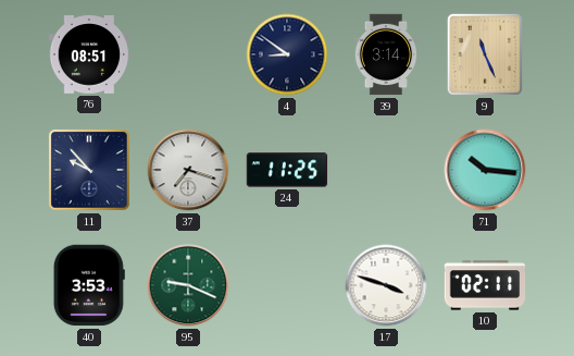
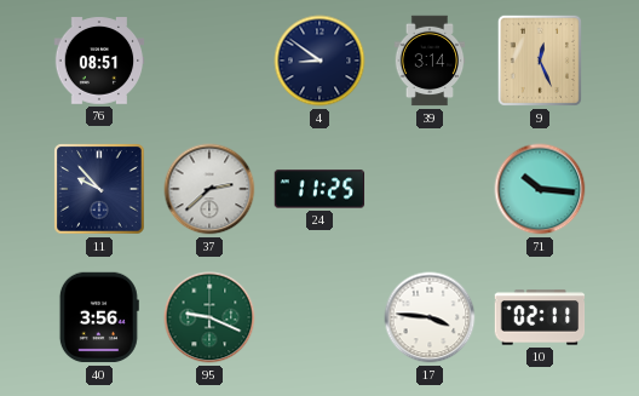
9: 11:26 -> 12:26
37: 7:18 -> 2:38
40: 3:53 -> 3:56
17: 3:48 -> 3:46
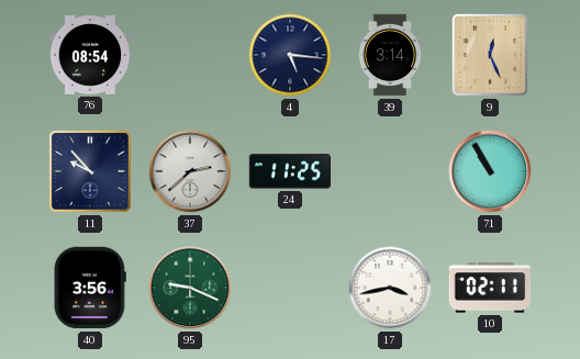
76: 08:51 -> 08:54
4: 8:51 -> 5:16
71: 10:16 -> 10:55
17: 3:46 -> 3:43
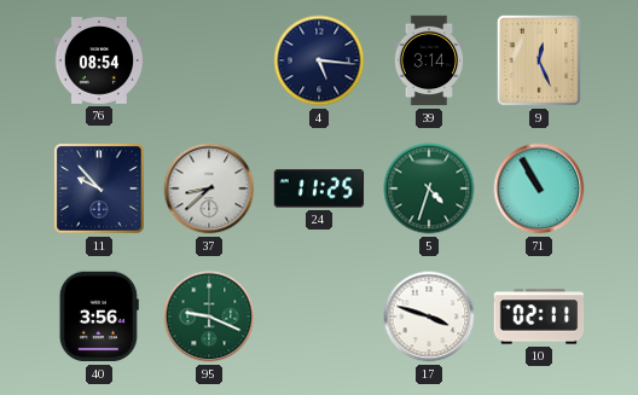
37: 2:38 -> 8:38
5: none -> 4:33
17: 3:43 -> 3:48
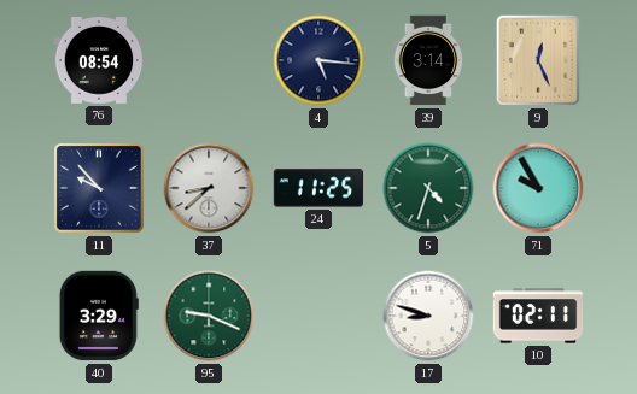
71: 10:55 -> 9:55
40: 3:56 -> 3:29
17: 3:48 -> 8:48
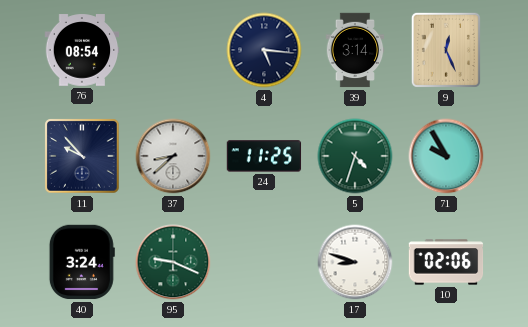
40: 3:29 -> 3:24
10: 02:11 -> 02:06
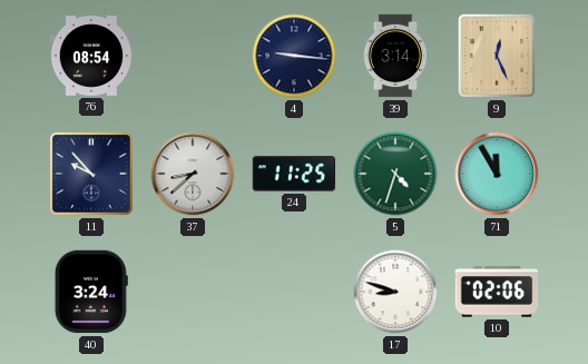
4: 5:16 -> 9:16
71: 9:55 -> 11:55
95: 9:19 -> none
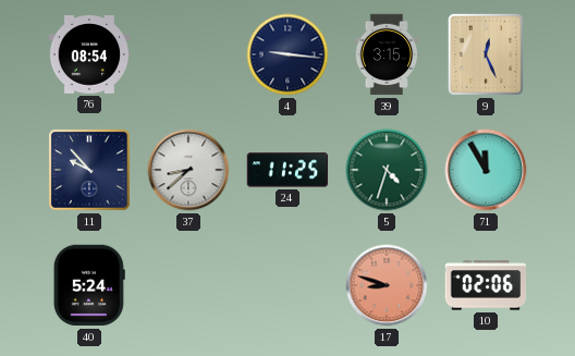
39: 3:14 -> 3:15
40: 3:24 -> 5:24
17 dial: white -> salmon
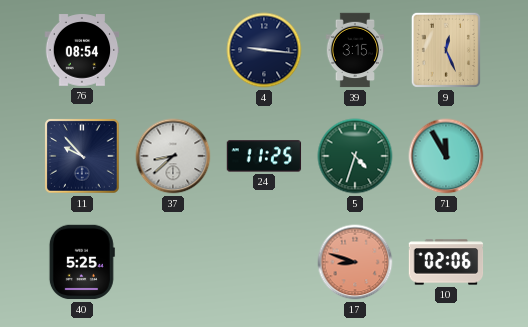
40: 5:24 -> 5:25
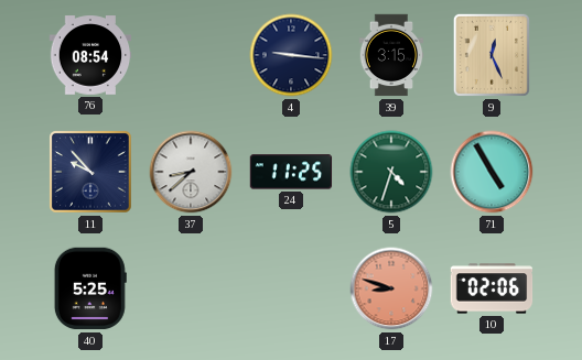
71: 11:55 -> 4:55
